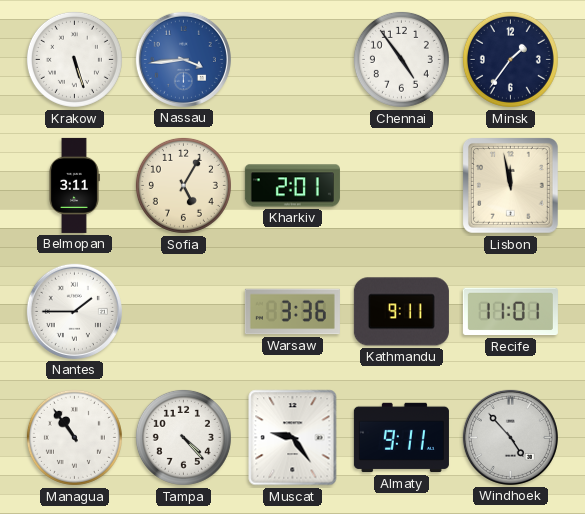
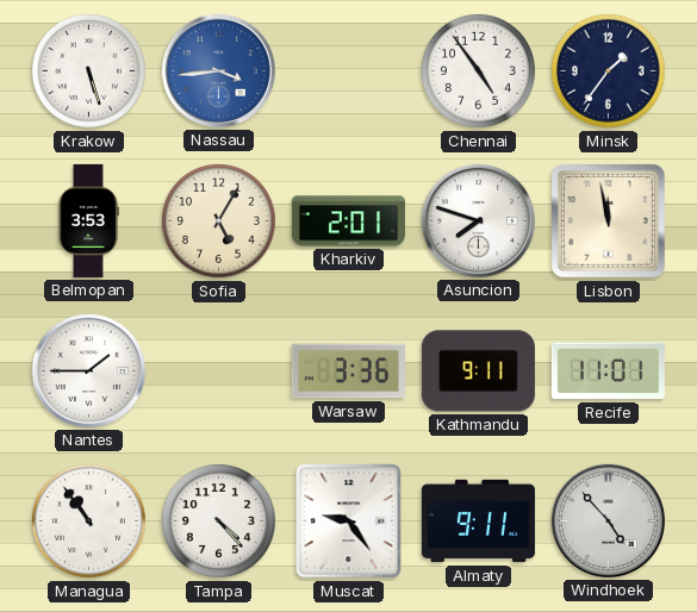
Belmopan: 3:11 -> 3:53
Asuncion: none -> 7:48
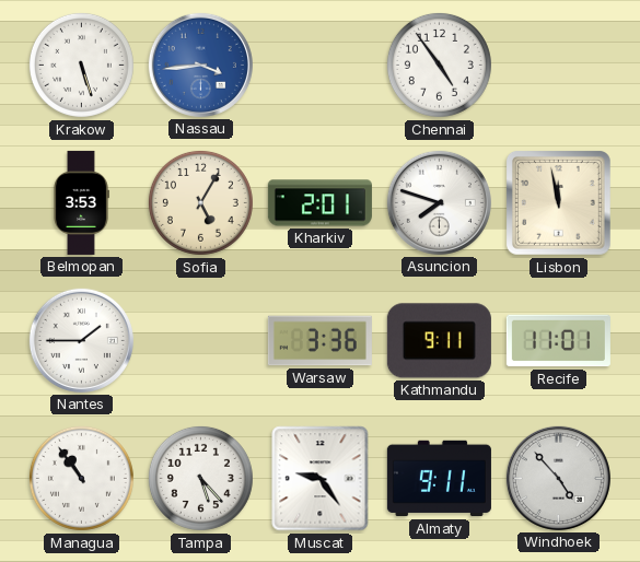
Minsk: 1:36 -> none
Tampa: 4:23 -> 5:23
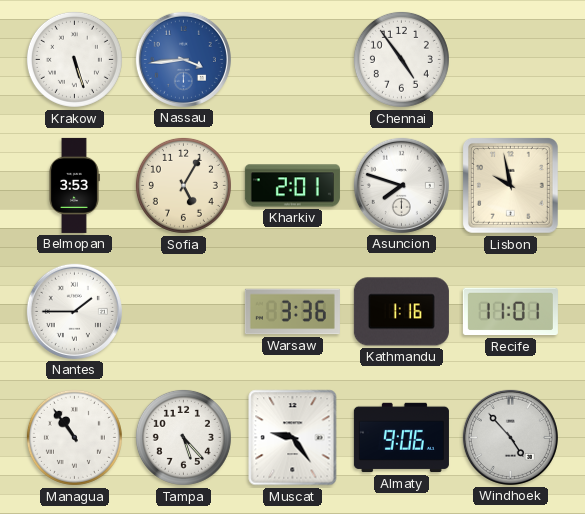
Lisbon: 11:58 -> 9:58
Kathmandu: 9:11 -> 1:16
Almaty: 9:11 -> 9:06
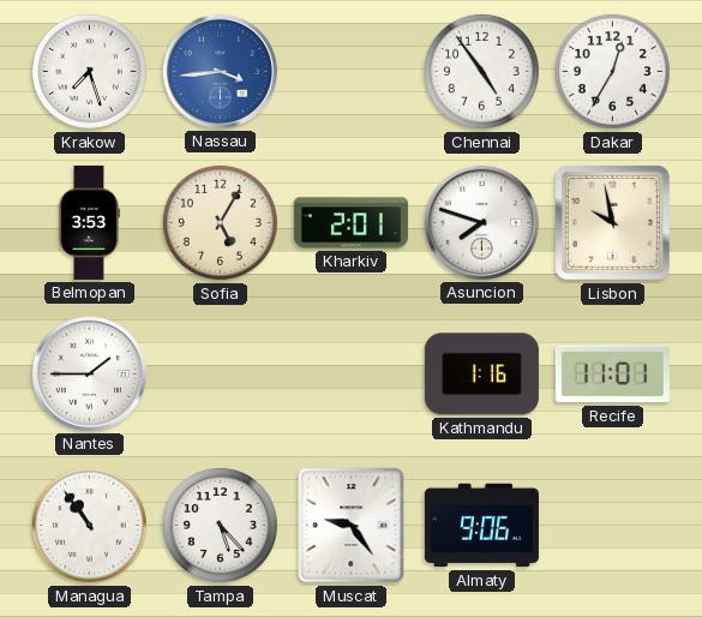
Krakow: 5:27 -> 7:27
Dakar: none -> 12:35
Warsaw: 3:36 -> none
Windhoek: 4:53 -> none
